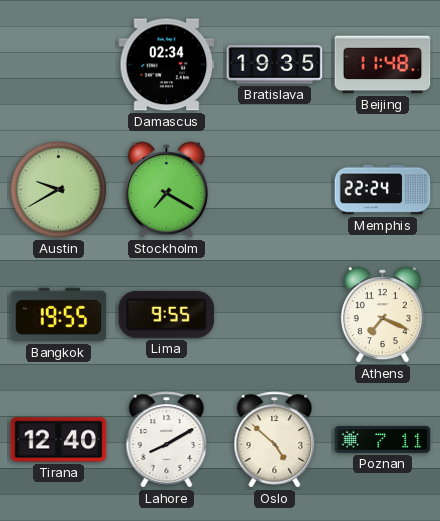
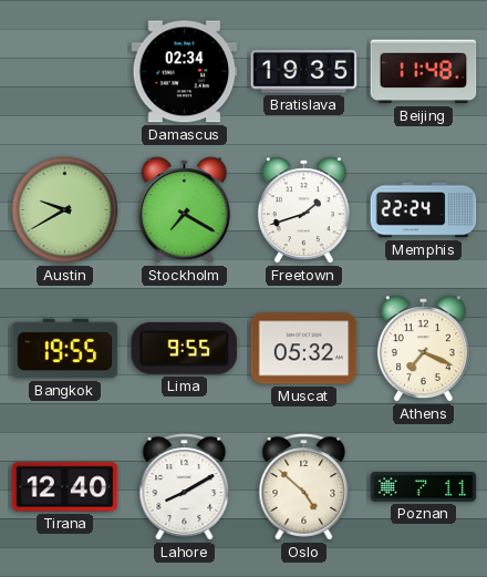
Freetown: none -> 1:42
Muscat: none -> 05:32
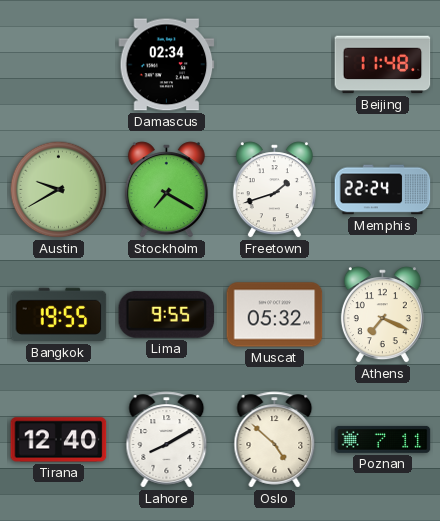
Bratislava: 19:35 -> none
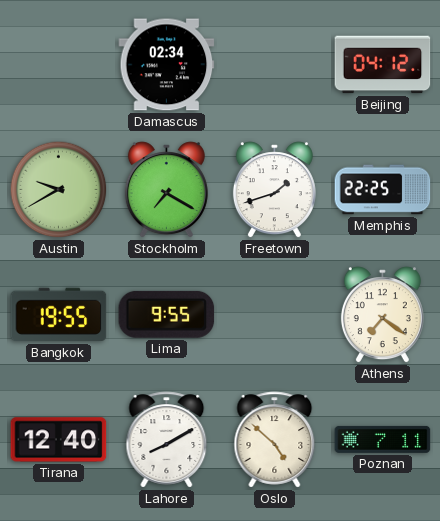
Beijing: 11:48 -> 04:12
Memphis: 22:24 -> 22:25
Muscat: 05:32 -> none
Athens: 7:19 -> 7:21
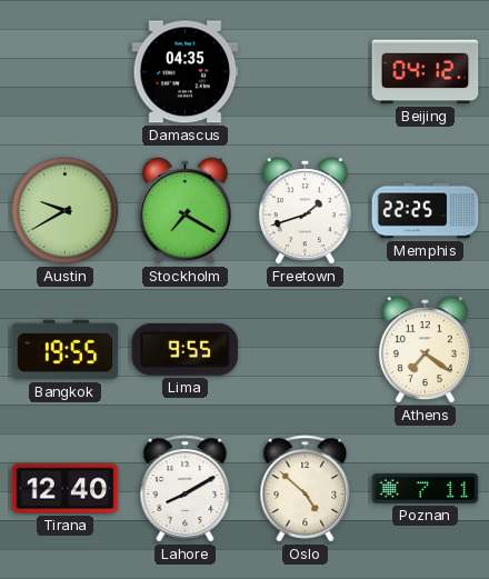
Damascus: 02:34 -> 04:35
